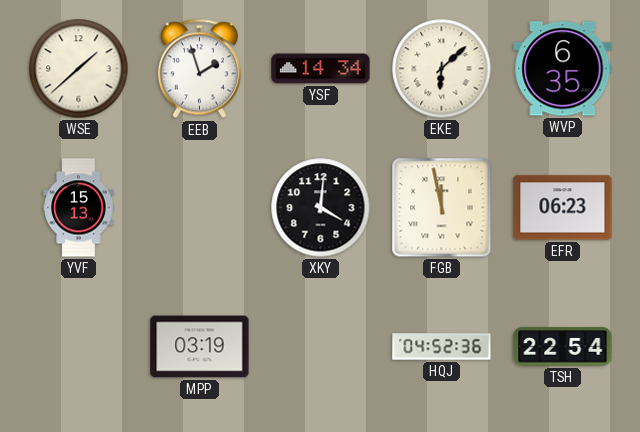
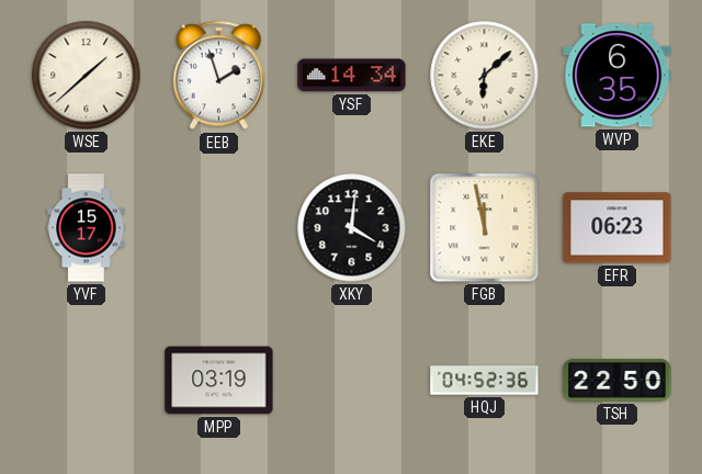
YVF: 15:13 -> 15:17
TSH: 22:54 -> 22:50
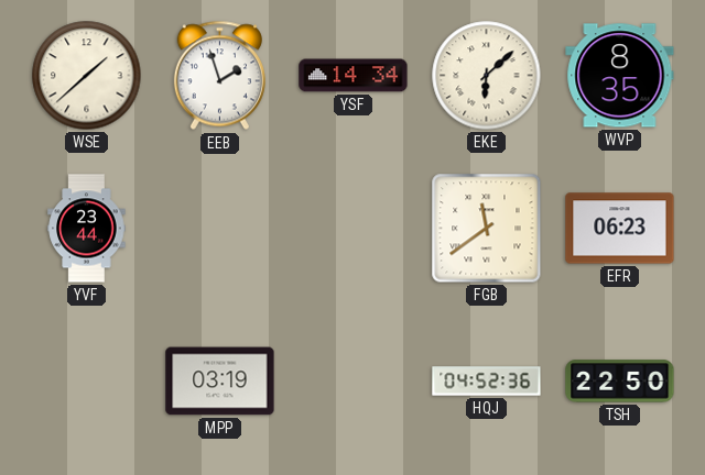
WVP: 6:35 -> 8:35
YVF: 15:17 -> 23:44
XKY: 4:01 -> none
FGB: 11:58 -> 11:39
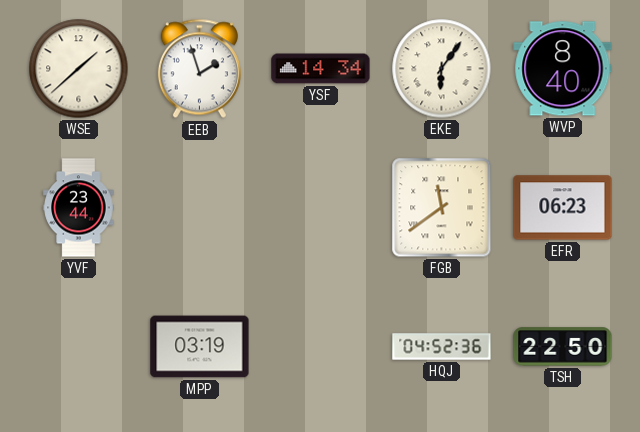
EKE: 6:08 -> 6:06
WVP: 8:35 -> 8:40
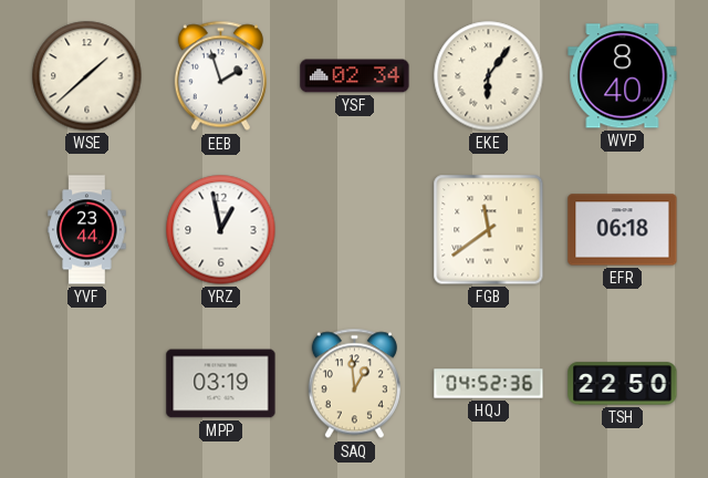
YSF: 14:34 -> 02:34
YRZ: none -> 12:58
EFR: 06:23 -> 06:18
SAQ: none -> 12:59
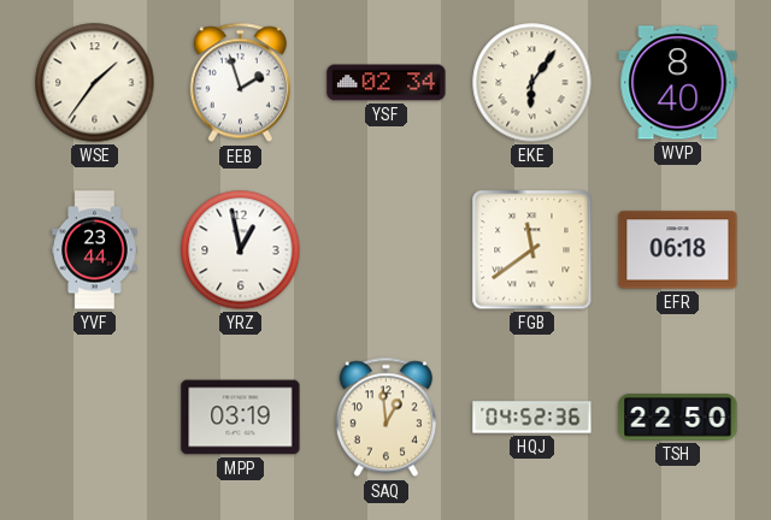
WSE: 1:38 -> 1:36
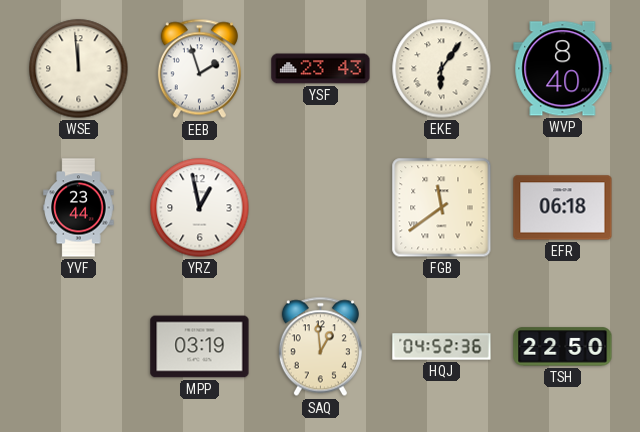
WSE: 1:36 -> 11:59
YSF: 02:34 -> 23:43
